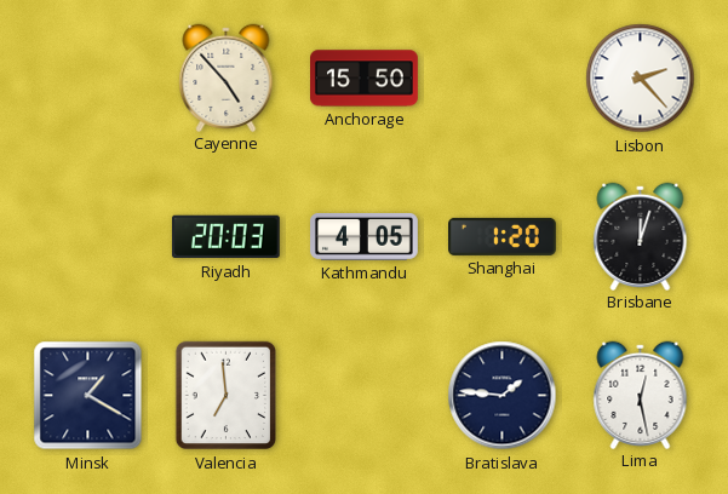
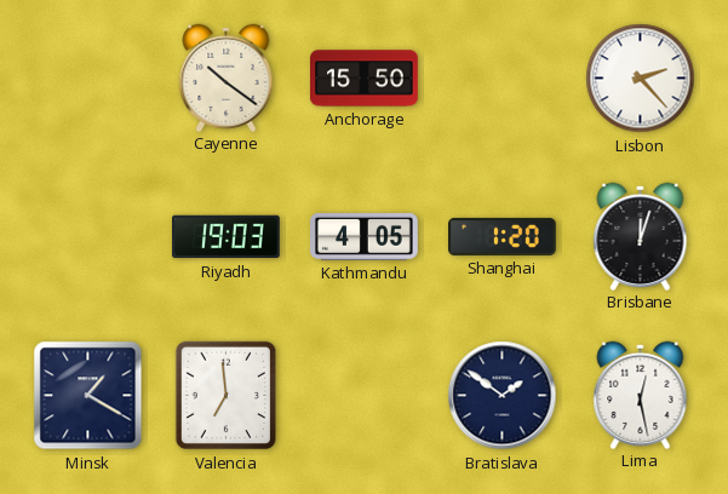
Cayenne: 4:53 -> 10:21
Riyadh: 20:03 -> 19:03
Bratislava: 1:46 -> 1:51
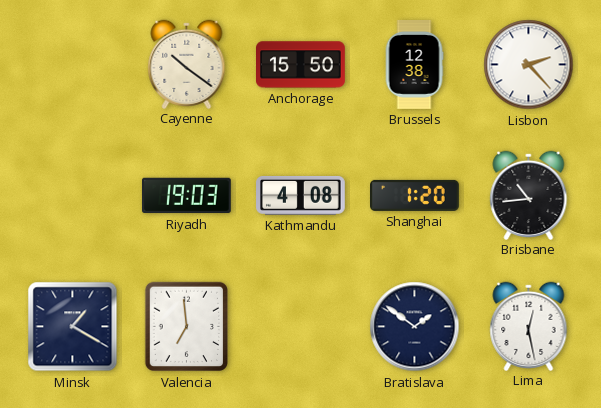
Brussels: none -> 12:38
Kathmandu: 4:05 -> 4:08
Brisbane: 12:03 -> 10:44
